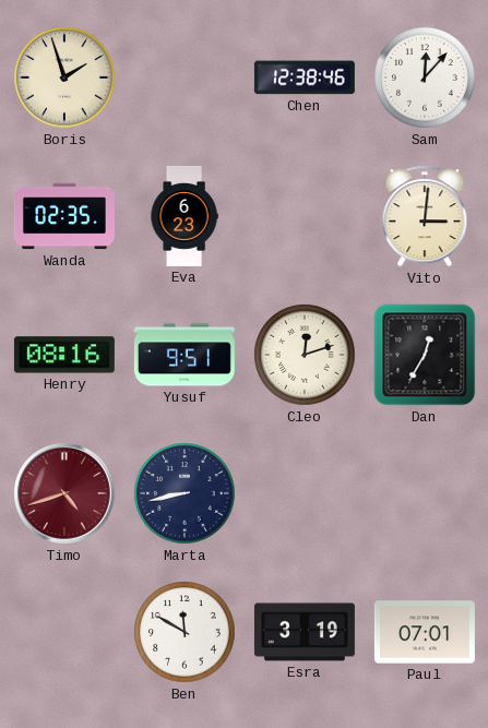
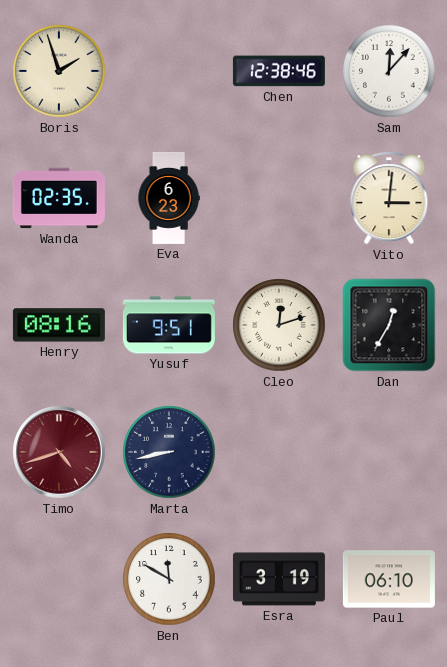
Paul: 07:01 -> 06:10
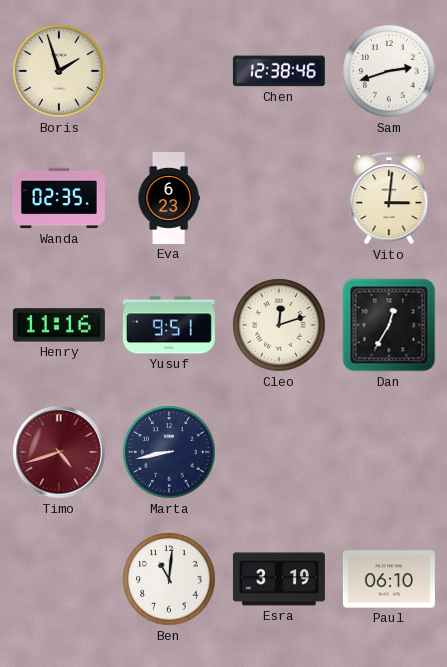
Sam: 12:07 -> 2:42
Henry: 08:16 -> 11:16
Ben: 11:50 -> 11:01
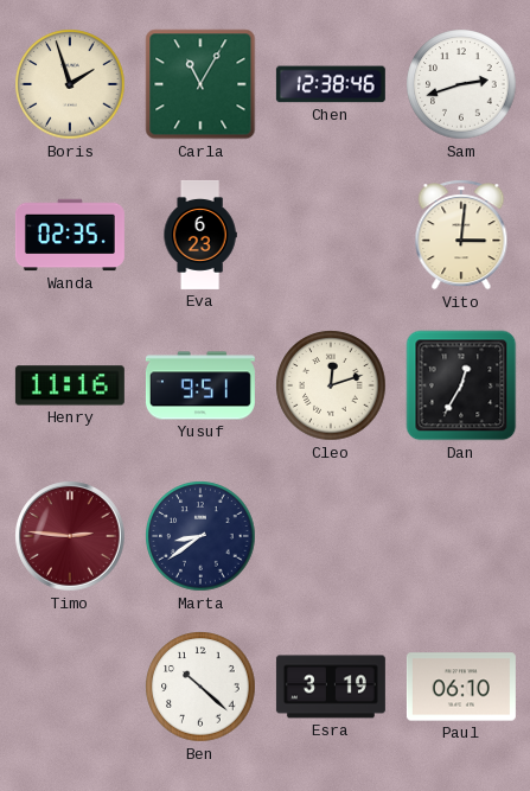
Carla: none -> 11:05
Timo: 4:42 -> 2:46
Marta: 8:43 -> 8:39
Ben: 11:01 -> 10:22
